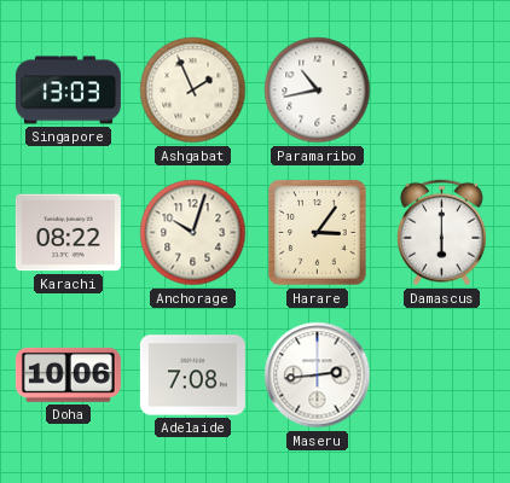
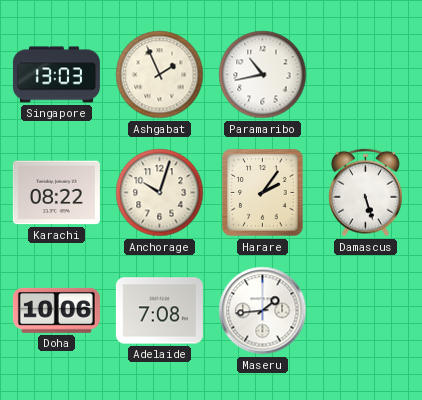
Harare: 3:06 -> 2:06
Damascus: 6:00 -> 5:27
Maseru: 2:44 -> 1:44
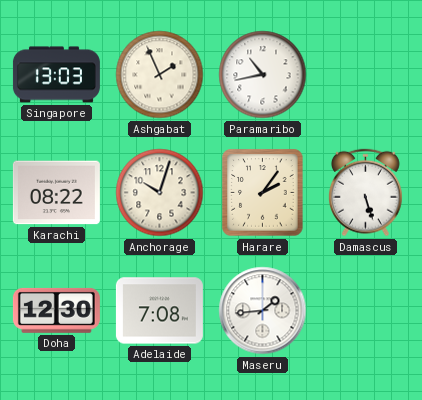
Doha: 10:06 -> 12:30
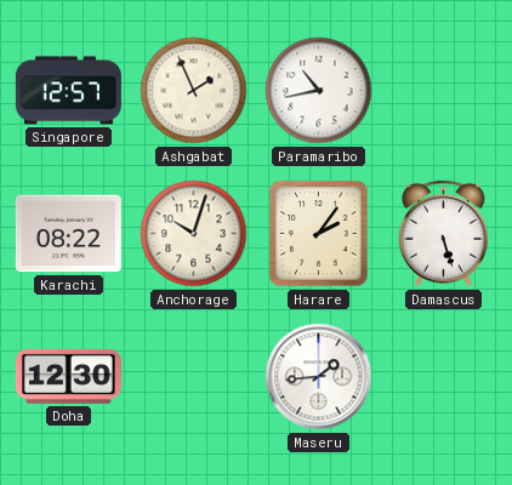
Singapore: 13:03 -> 12:57
Adelaide: 7:08 -> none
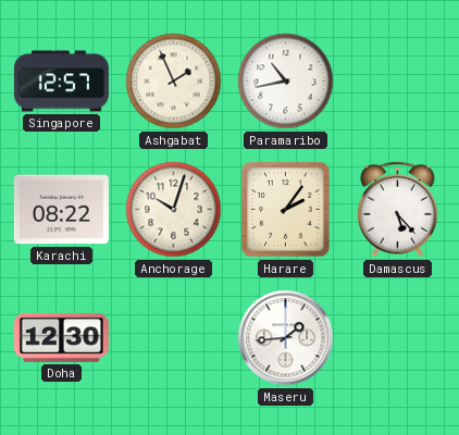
Damascus: 5:27 -> 5:23
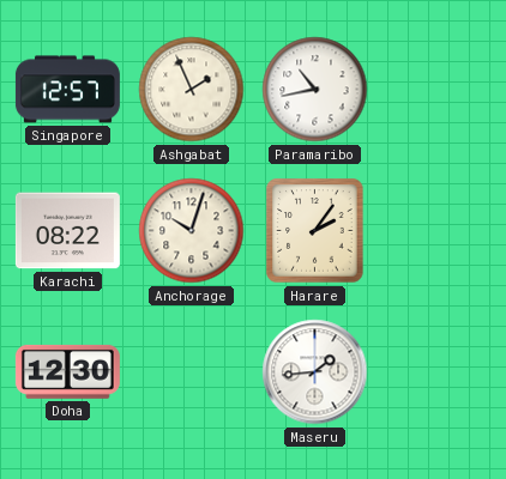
Damascus: 5:23 -> none
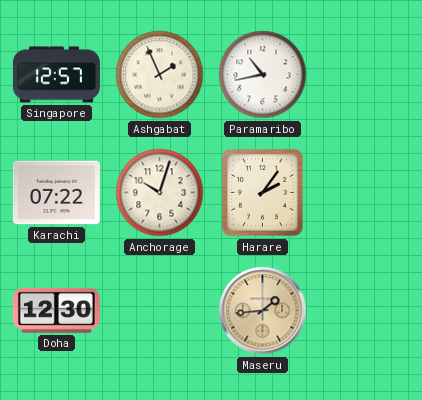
Karachi: 08:22 -> 07:22
Maseru dial: white -> champagne
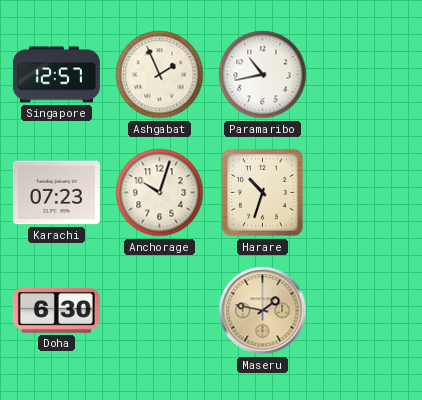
Karachi: 07:22 -> 07:23
Harare: 2:06 -> 10:33
Doha: 12:30 -> 6:30
Maseru: 1:44 -> 1:47
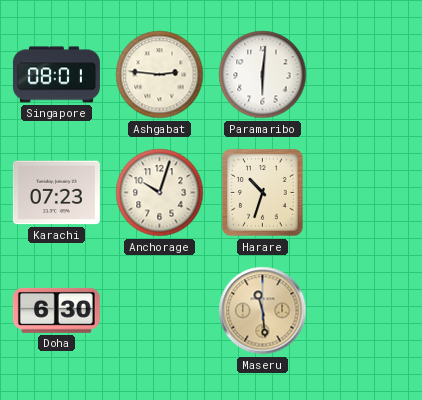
Singapore: 12:57 -> 08:01
Ashgabat: 1:56 -> 2:46
Paramaribo: 10:43 -> 6:01
Maseru: 1:47 -> 11:29
